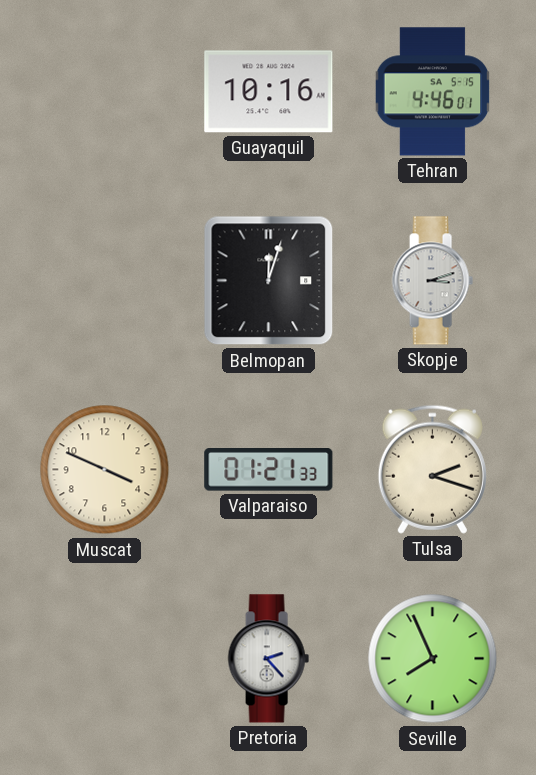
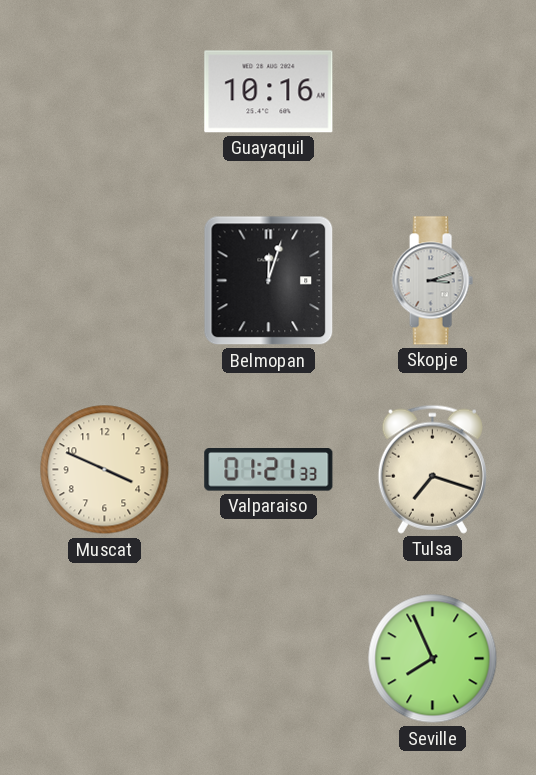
Tehran: 4:46 -> none
Tulsa: 2:18 -> 7:18
Pretoria: 2:23 -> none
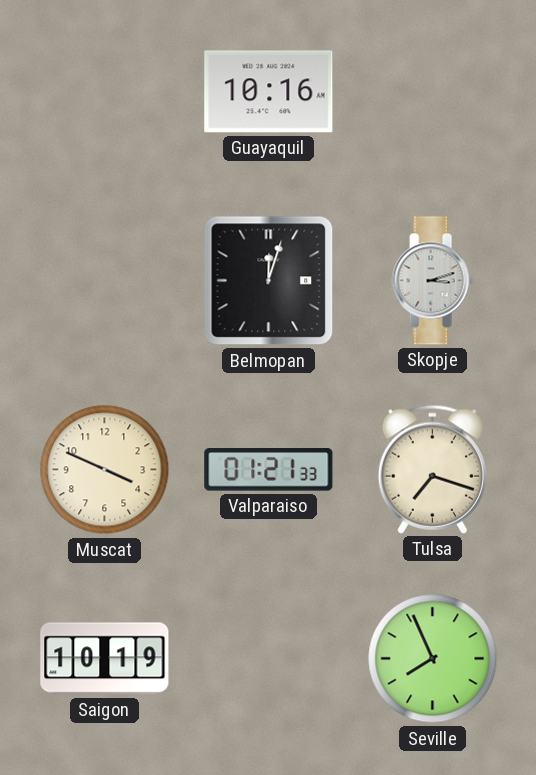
Saigon: none -> 10:19
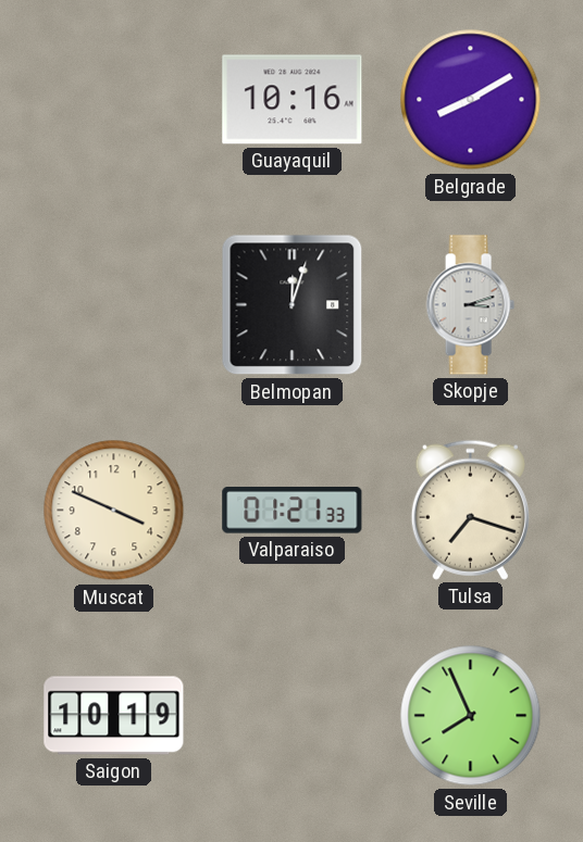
Belgrade: none -> 8:10
